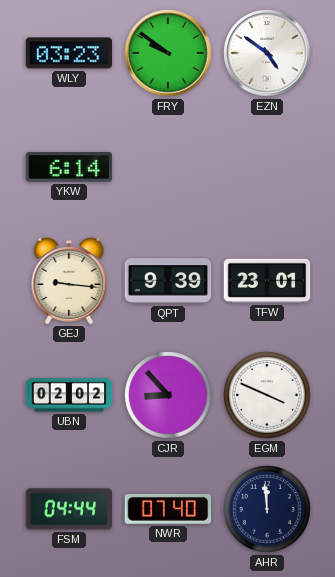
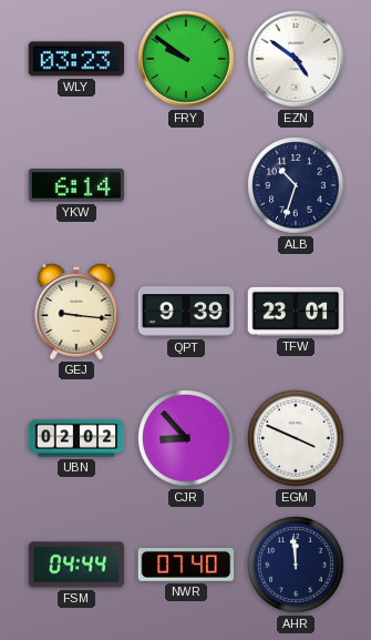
ALB: none -> 10:33
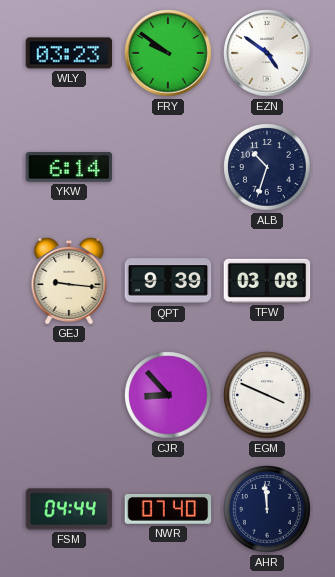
TFW: 23:01 -> 03:08
UBN: 02:02 -> none
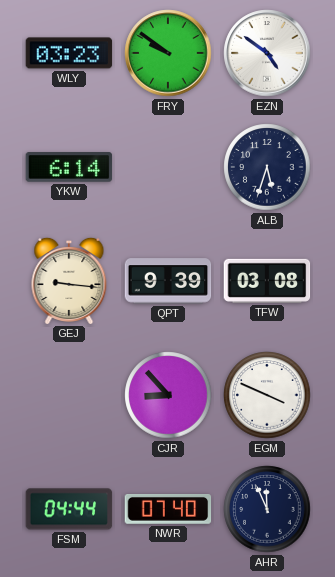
ALB: 10:33 -> 5:33
AHR: 11:59 -> 11:56
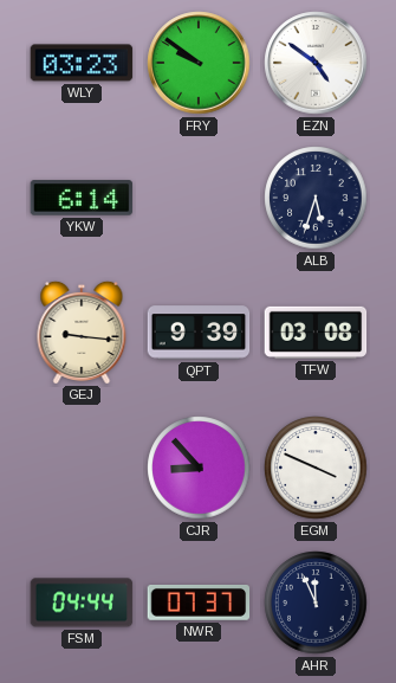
NWR: 07:40 -> 07:37
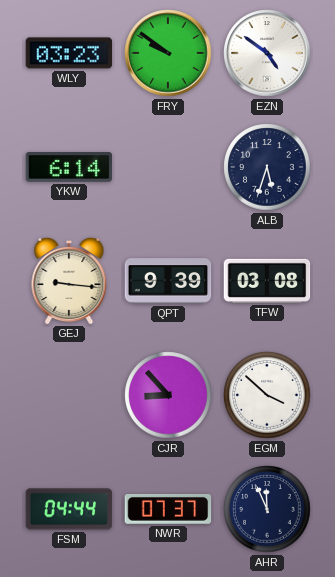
EGM: 3:49 -> 3:52
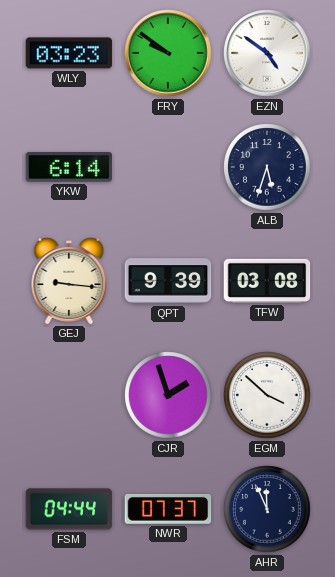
CJR: 8:53 -> 1:57
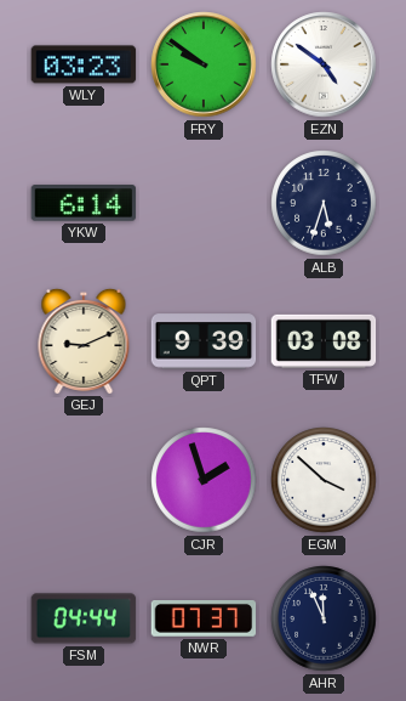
GEJ: 9:16 -> 9:11
